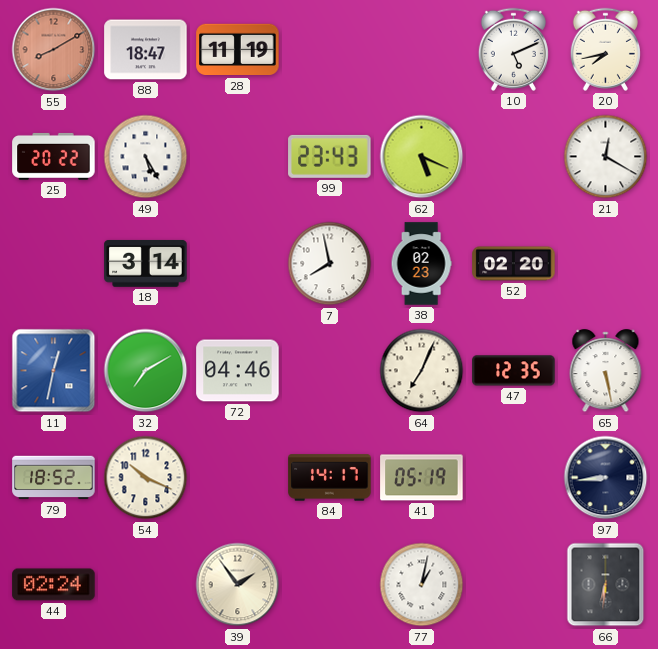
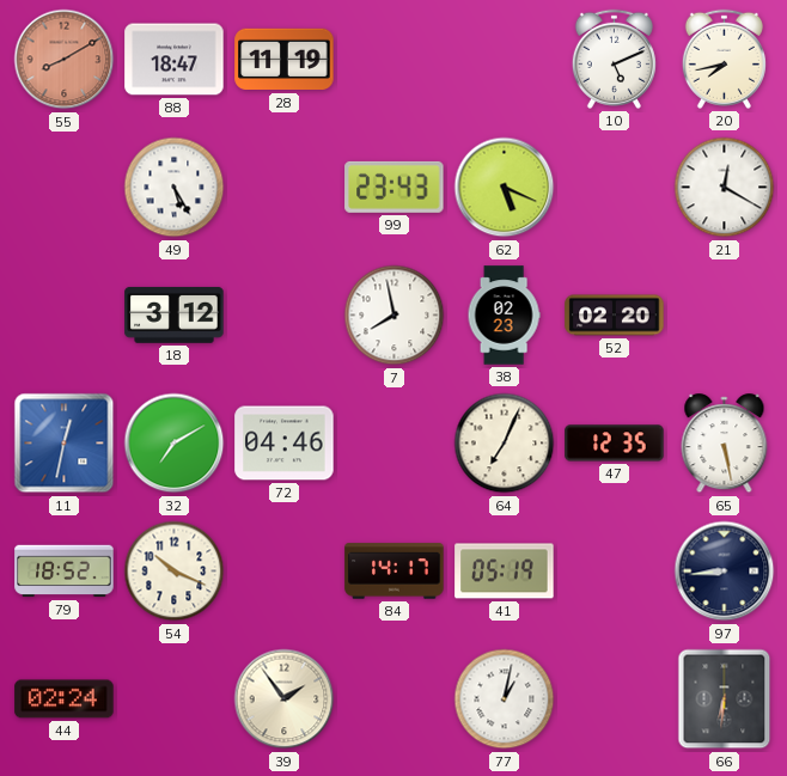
25: 20:22 -> none
18: 3:14 -> 3:12
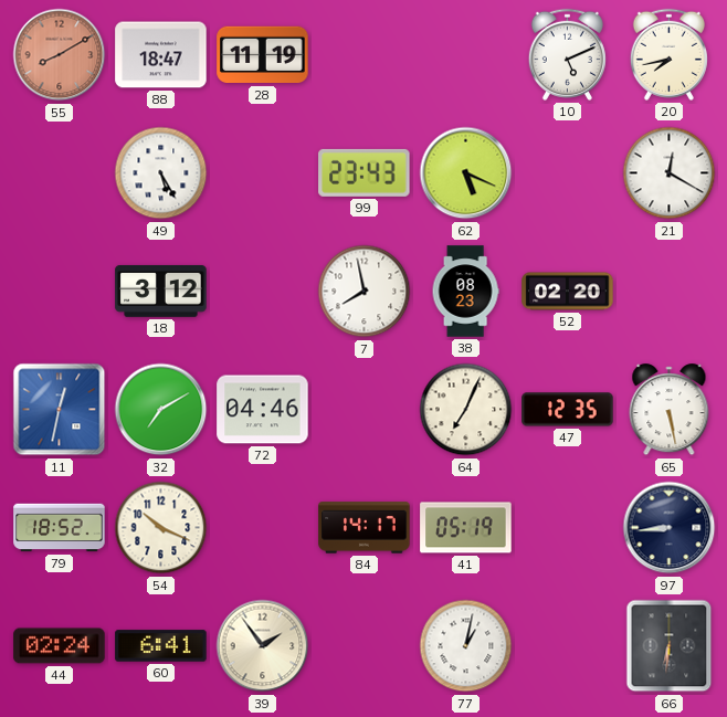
38: 02:23 -> 08:23
60: none -> 6:41
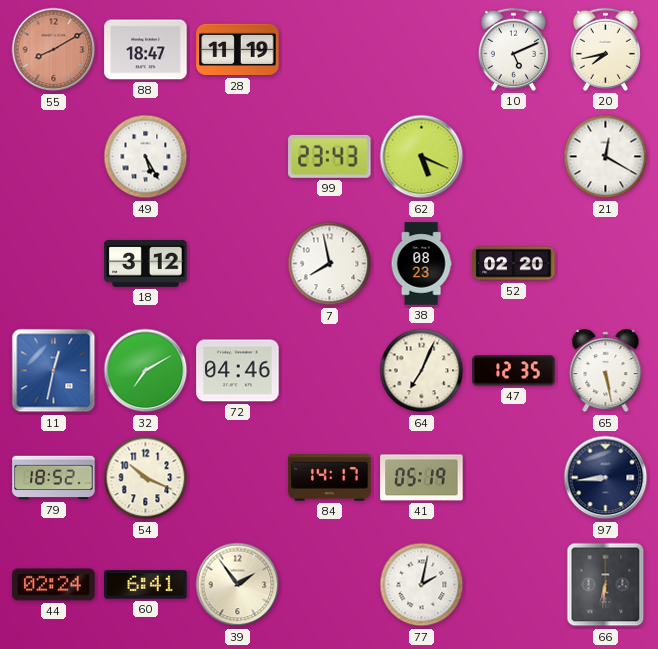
77: 1:02 -> 2:02
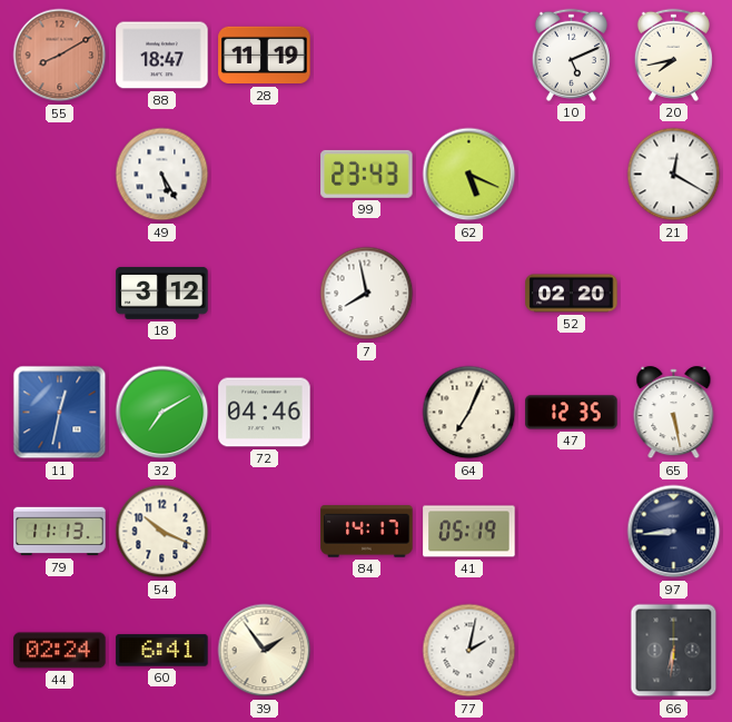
38: 08:23 -> none
79: 18:52 -> 11:13
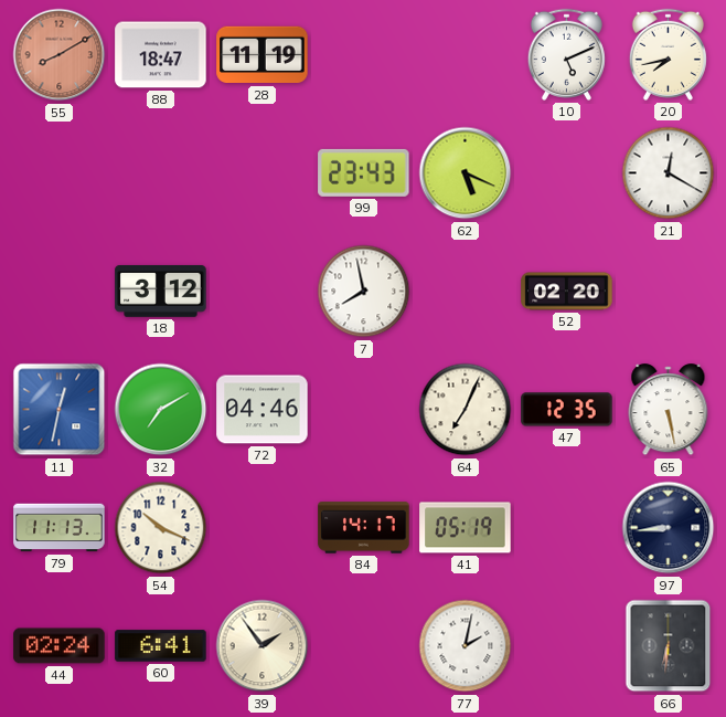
49: 5:25 -> none
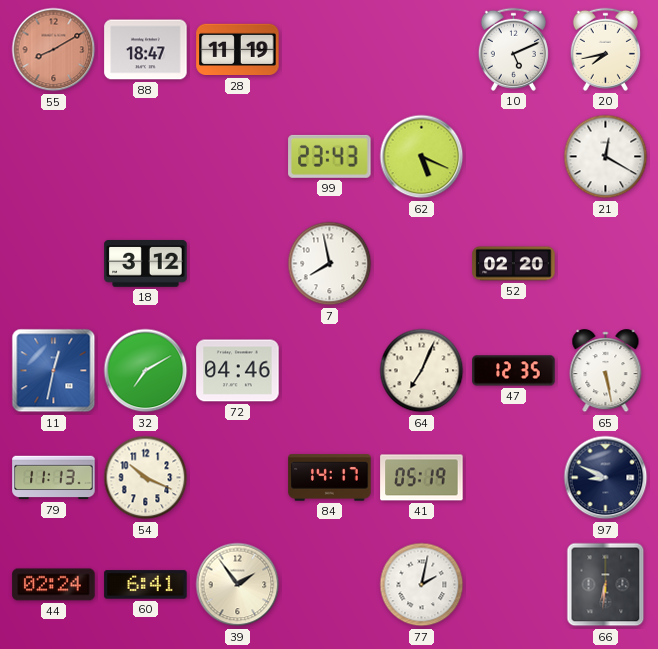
97: 8:44 -> 8:49
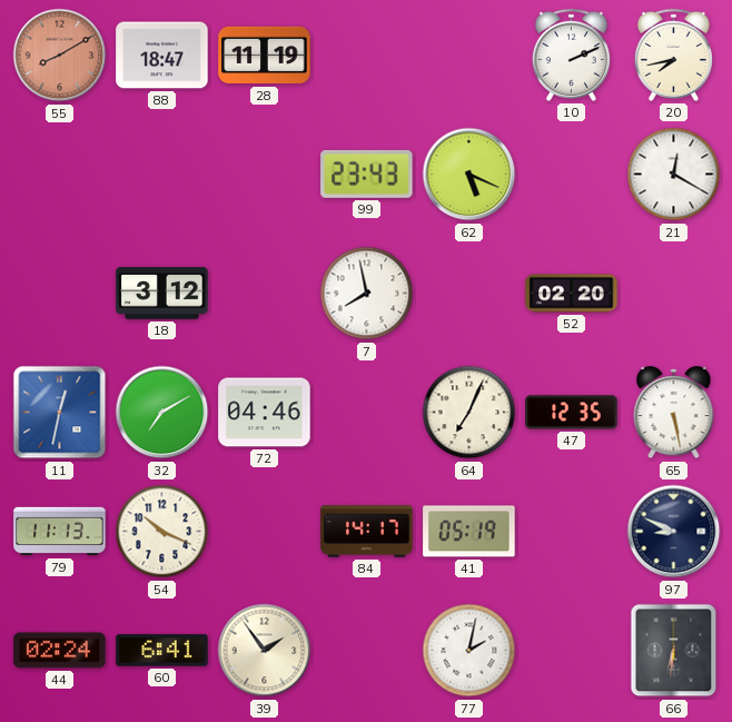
10: 5:11 -> 2:11
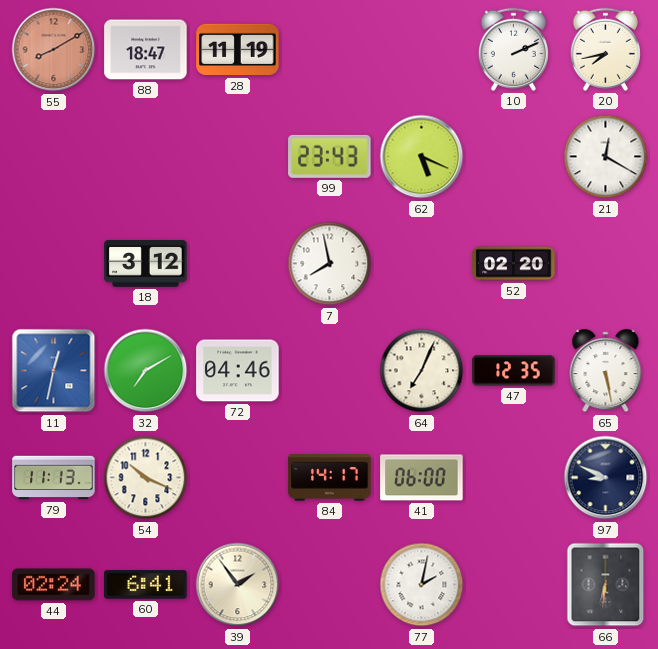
41: 05:19 -> 06:00
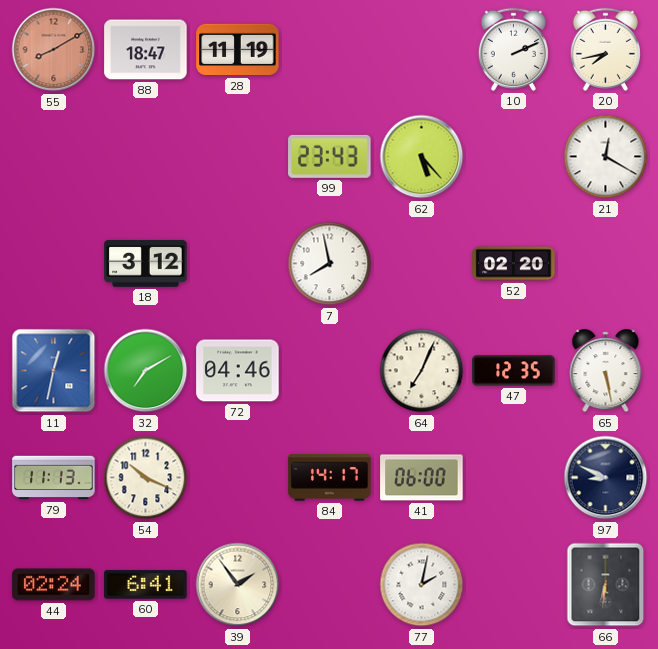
62: 5:19 -> 5:23
